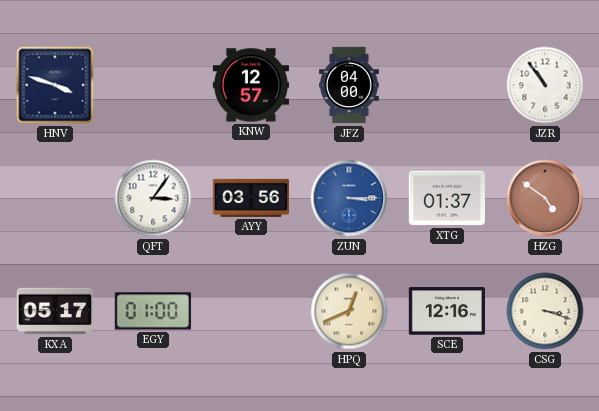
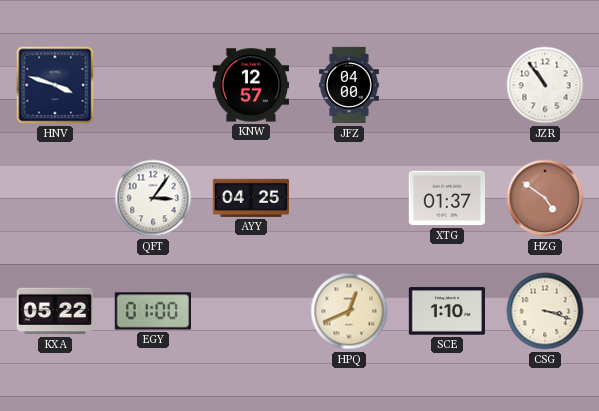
AYY: 03:56 -> 04:25
ZUN: 3:15 -> none
KXA: 05:17 -> 05:22
SCE: 12:16 -> 1:10
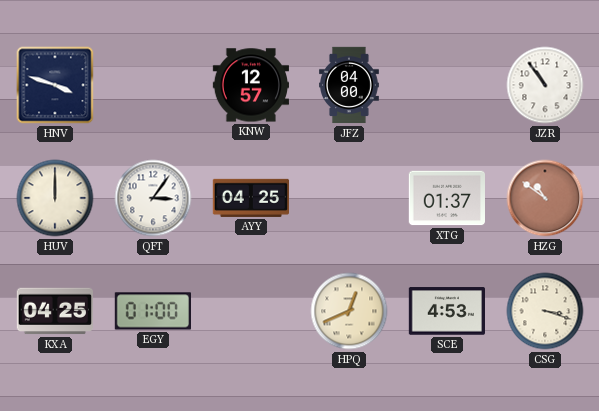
HUV: none -> 12:00
HZG: 4:51 -> 10:51
KXA: 05:22 -> 04:25
SCE: 1:10 -> 4:53
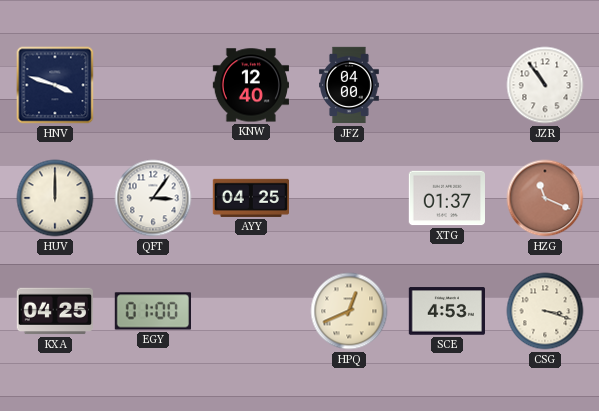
KNW: 12:57 -> 12:40
HZG: 10:51 -> 11:19
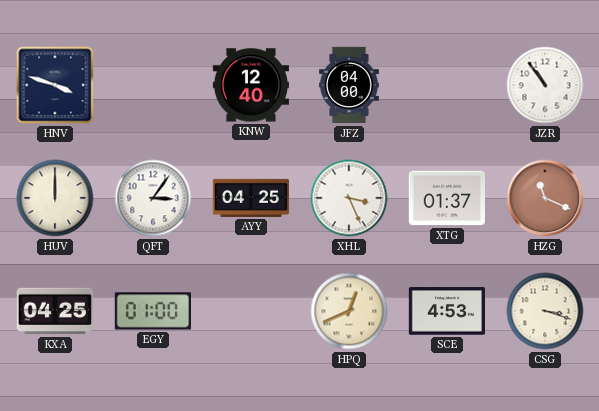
XHL: none -> 3:26
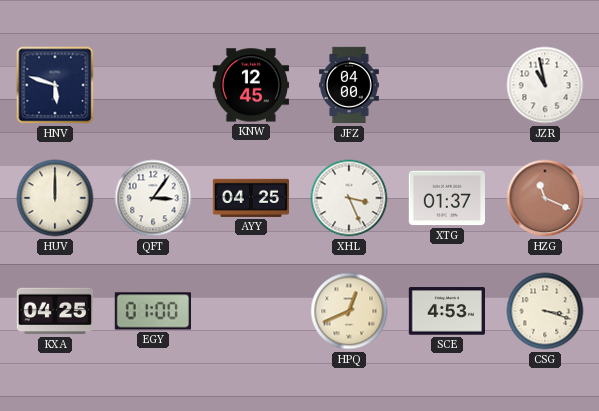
HNV: 3:48 -> 5:48
KNW: 12:40 -> 12:45
JZR: 10:54 -> 10:58
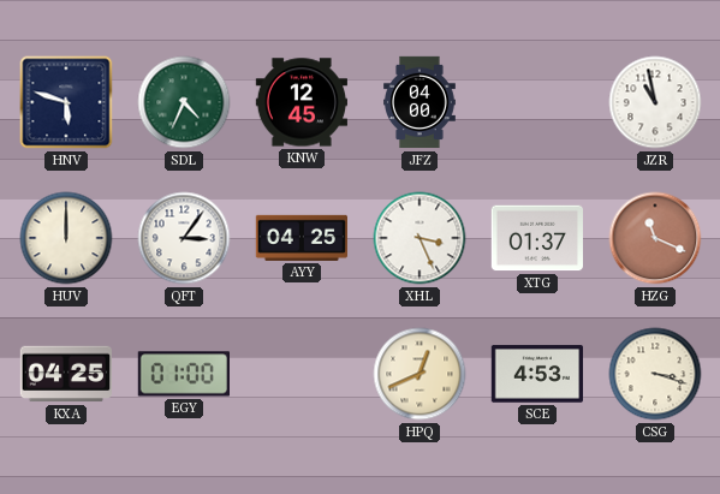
SDL: none -> 4:34
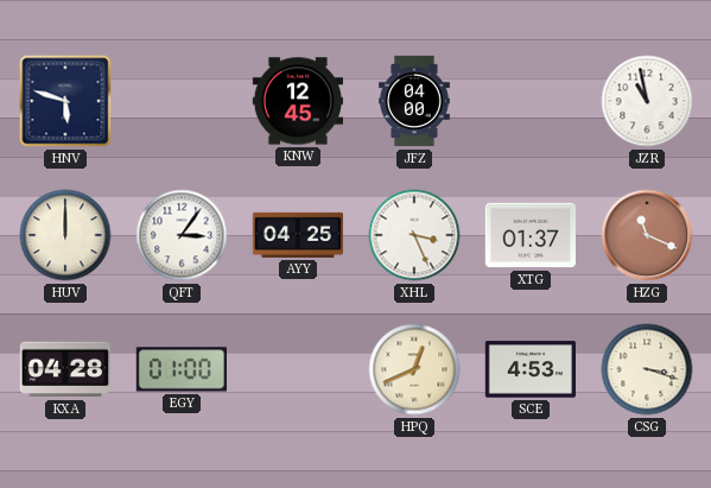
SDL: 4:34 -> none
KXA: 04:25 -> 04:28
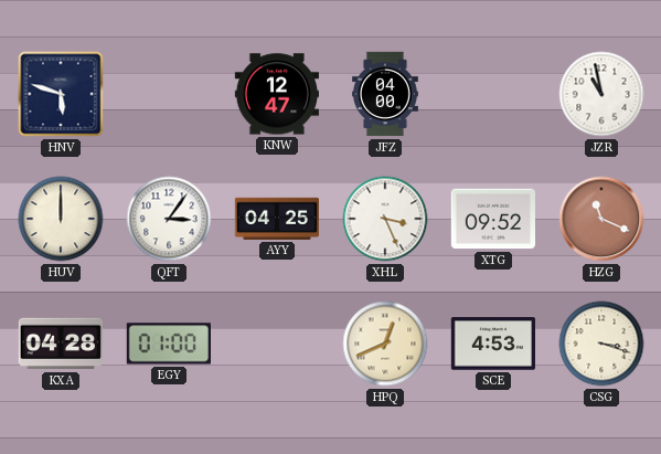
KNW: 12:45 -> 12:47
XTG: 01:37 -> 09:52
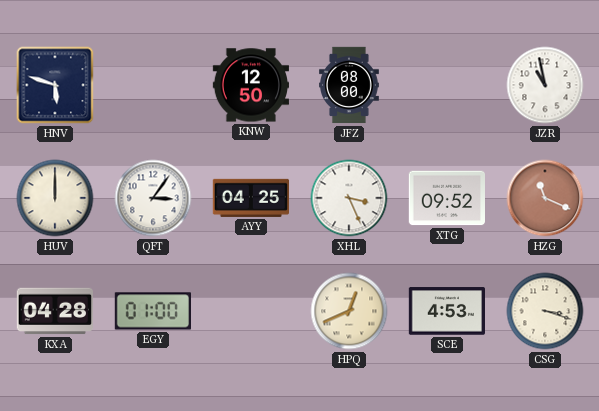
KNW: 12:47 -> 12:50
JFZ: 04:00 -> 08:00
